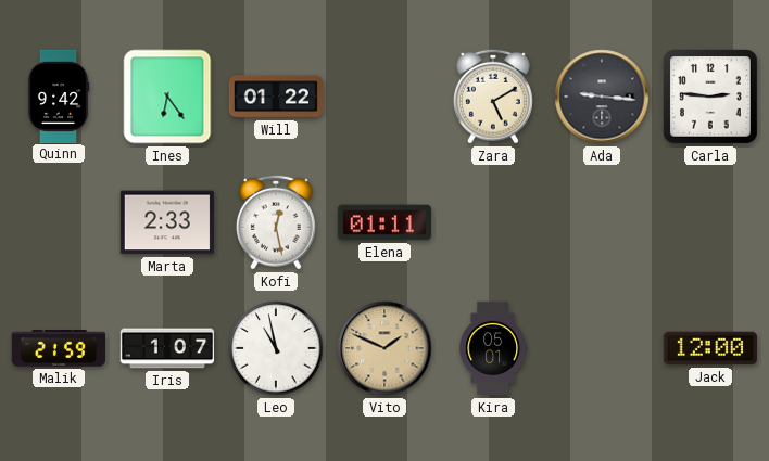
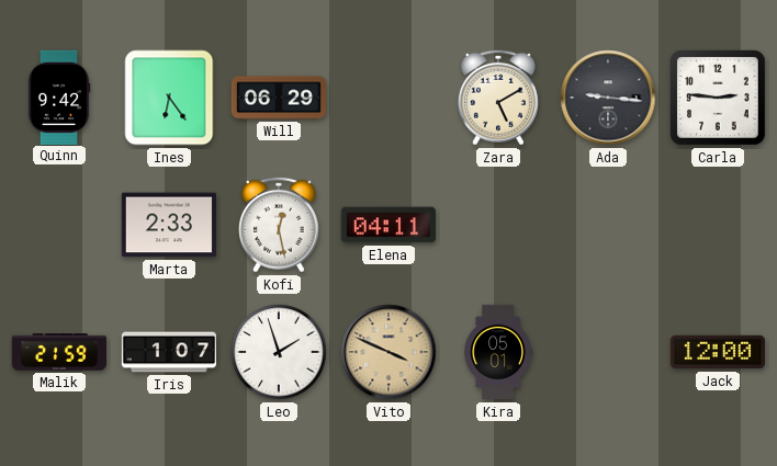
Will: 01:22 -> 06:29
Elena: 01:11 -> 04:11
Leo: 10:58 -> 1:57
Vito: 1:49 -> 3:49
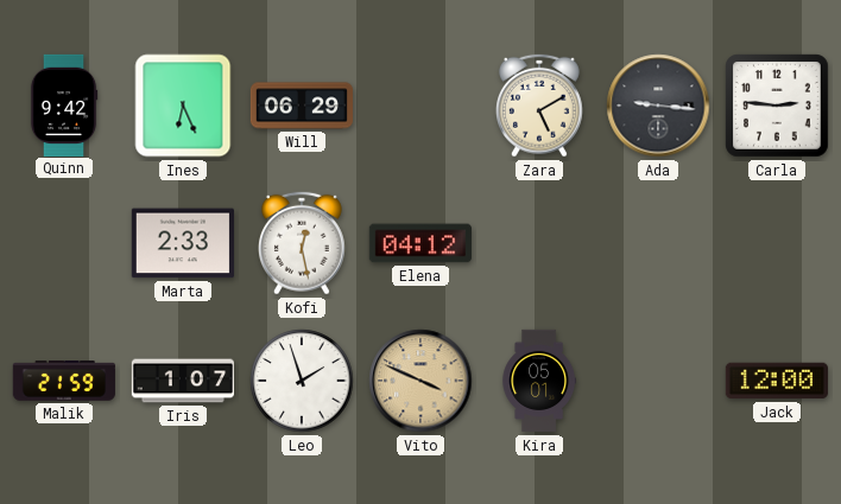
Ines: 6:24 -> 6:26
Elena: 04:11 -> 04:12
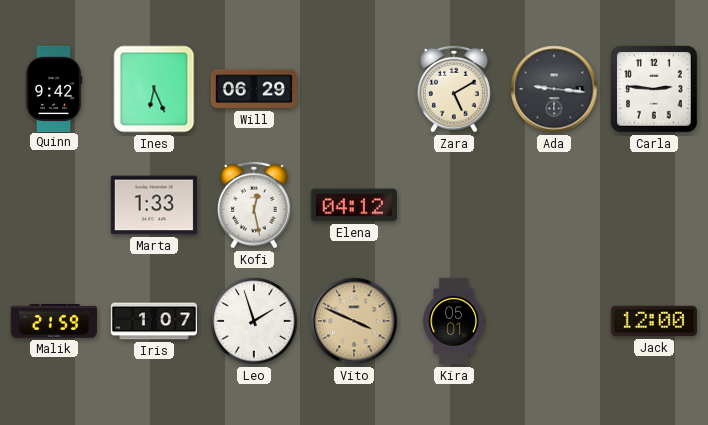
Marta: 2:33 -> 1:33
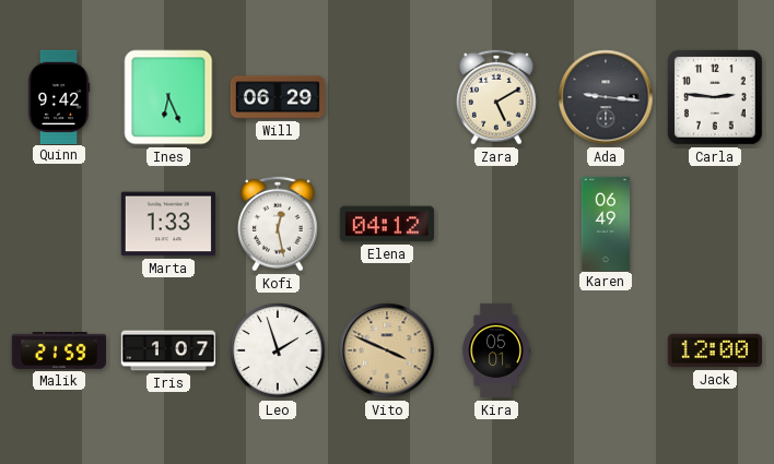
Karen: none -> 06:49
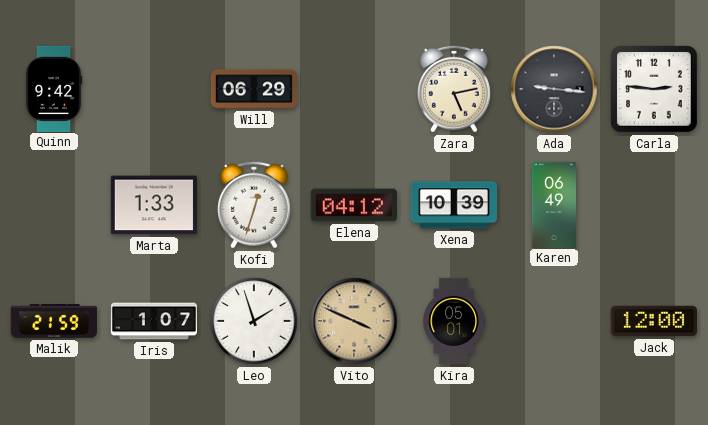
Ines: 6:26 -> none
Zara: 5:10 -> 5:13
Kofi: 12:28 -> 12:33
Xena: none -> 10:39
